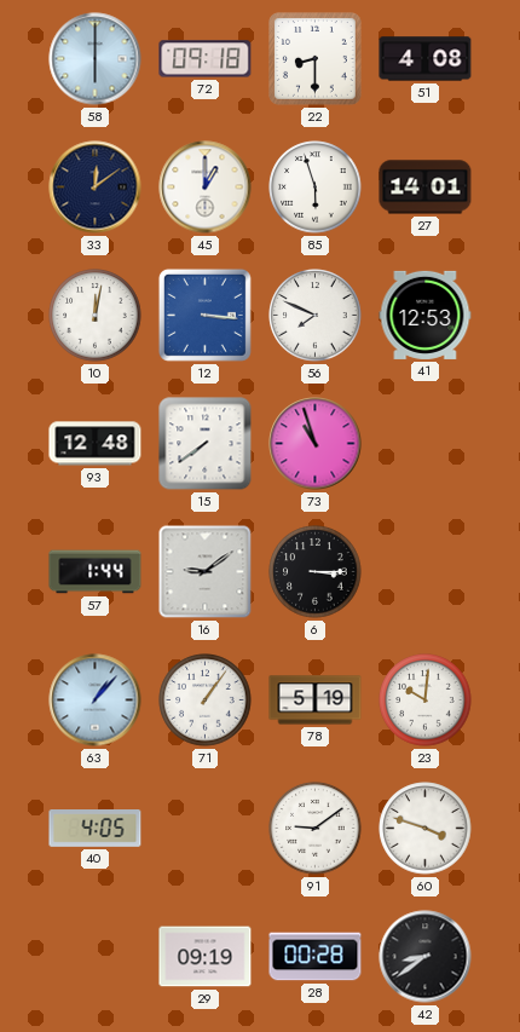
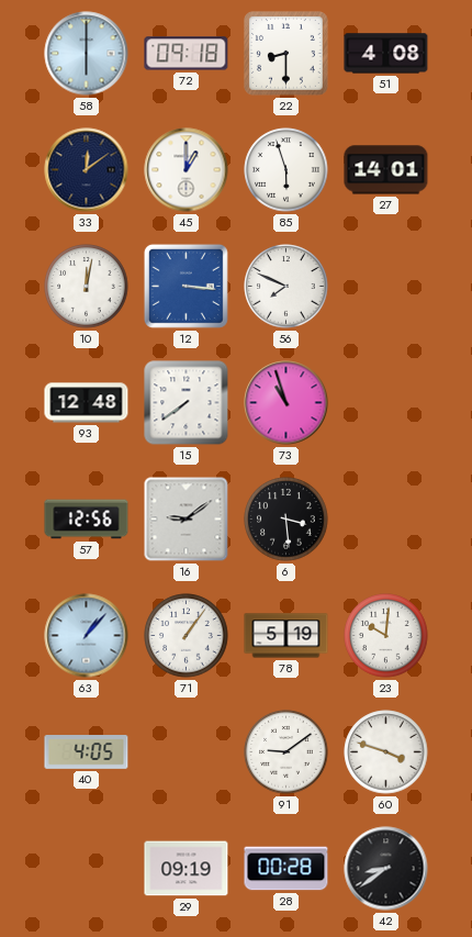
41: 12:53 -> none
57: 1:44 -> 12:56
6: 3:15 -> 3:29
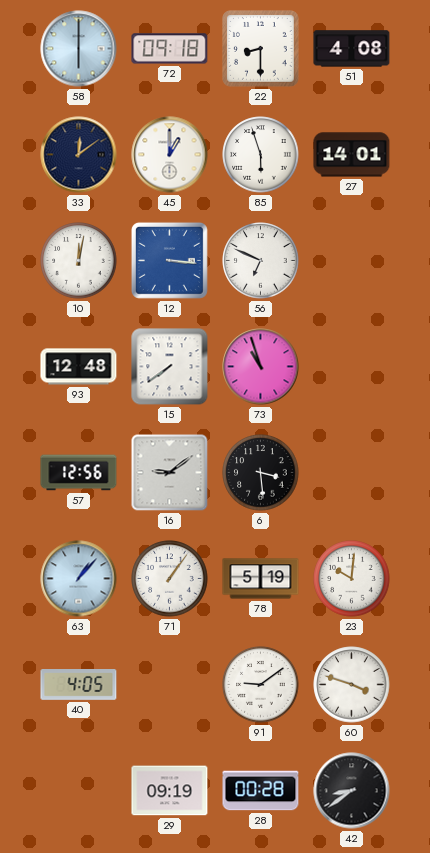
56: 7:49 -> 6:49
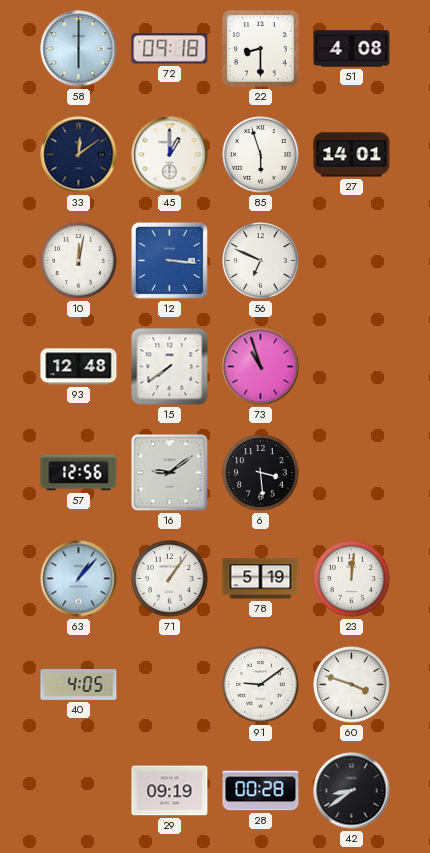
23: 10:01 -> 12:01
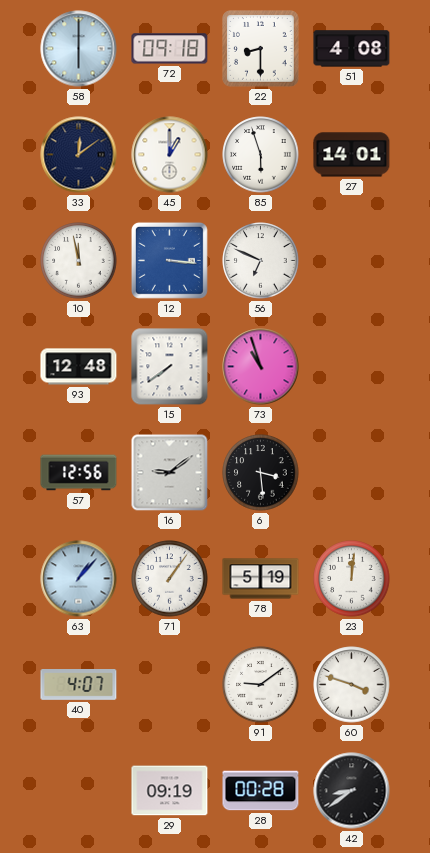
10: 12:02 -> 11:58
40: 4:05 -> 4:07
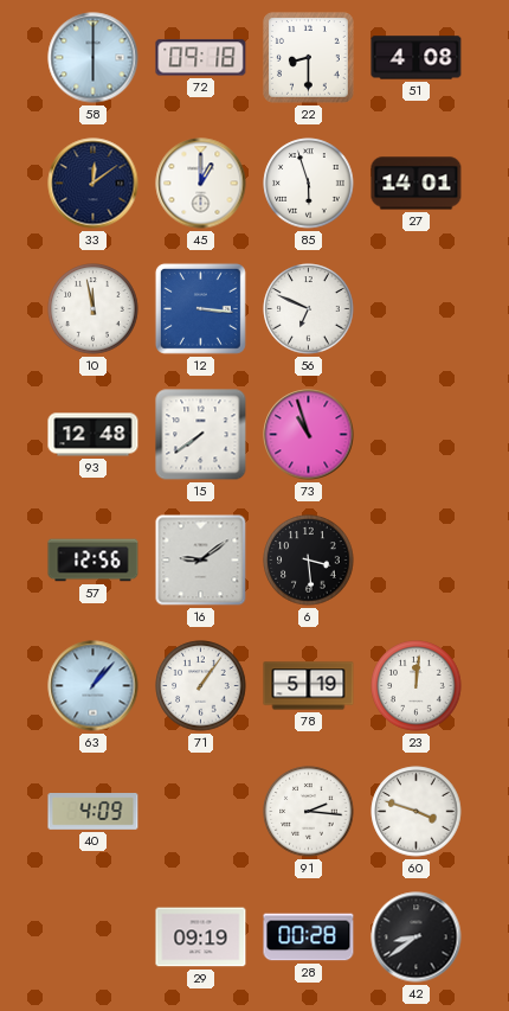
40: 4:07 -> 4:09
91: 9:09 -> 2:16
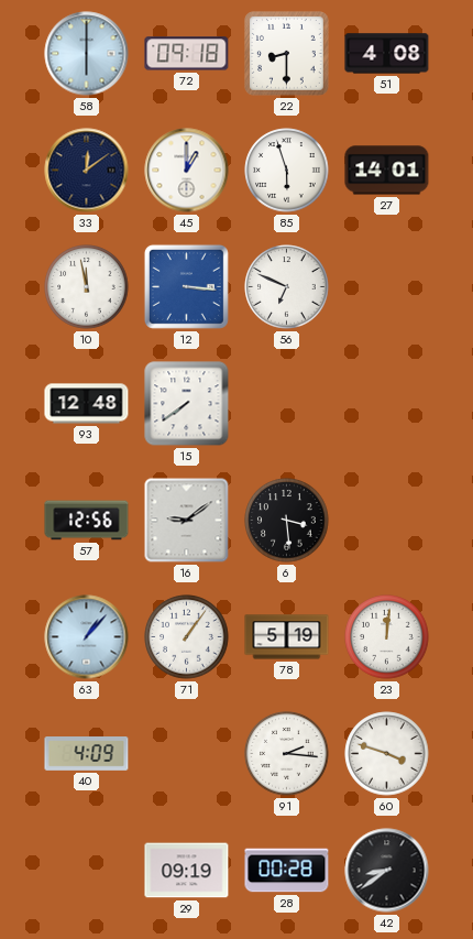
73: 10:57 -> none
